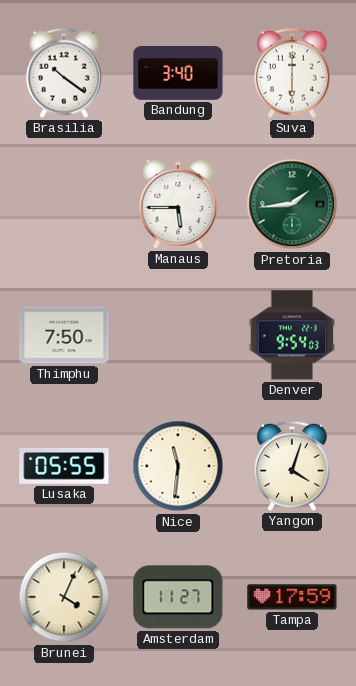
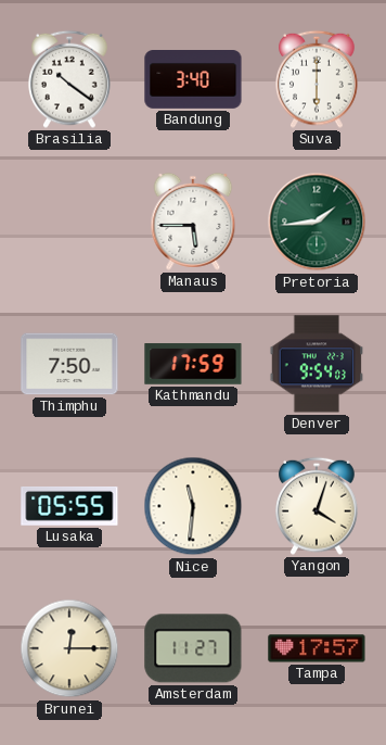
Kathmandu: none -> 17:59
Brunei: 4:04 -> 12:15
Tampa: 17:59 -> 17:57
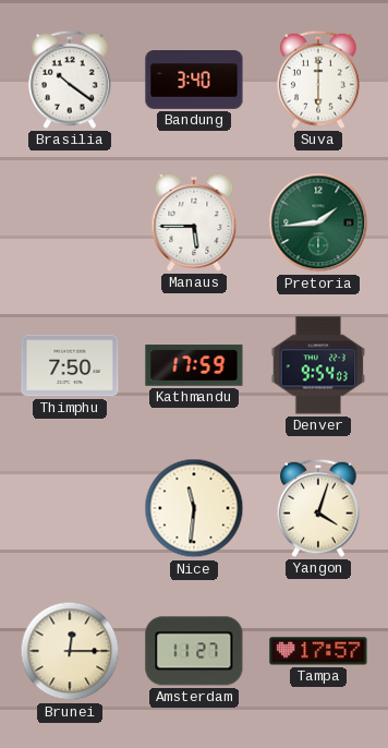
Lusaka: 05:55 -> none
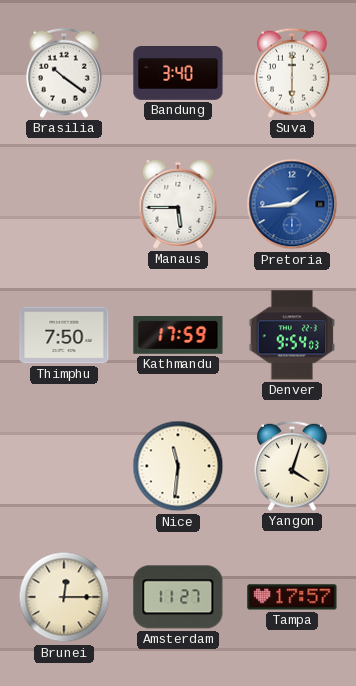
Pretoria dial: green -> blue
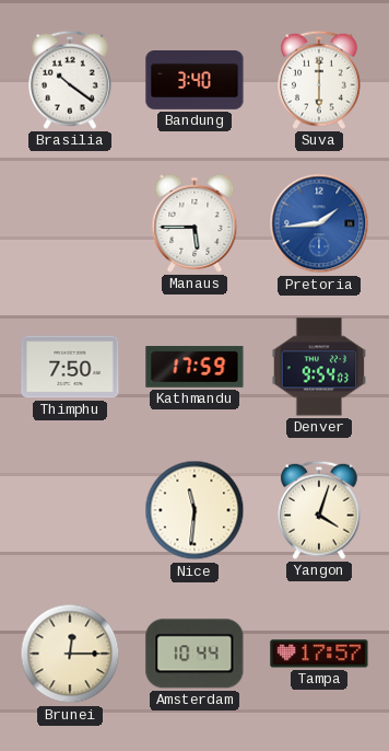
Amsterdam: 11:27 -> 10:44
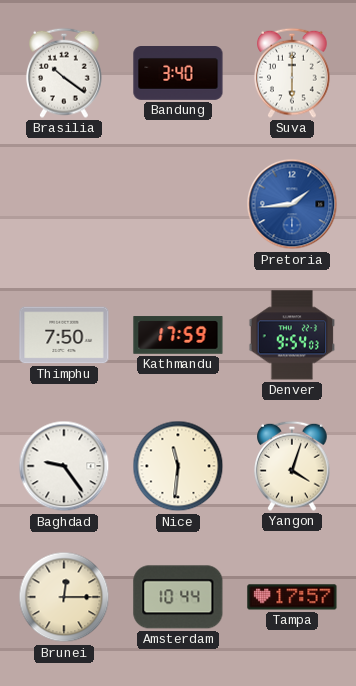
Manaus: 5:45 -> none
Baghdad: none -> 9:24
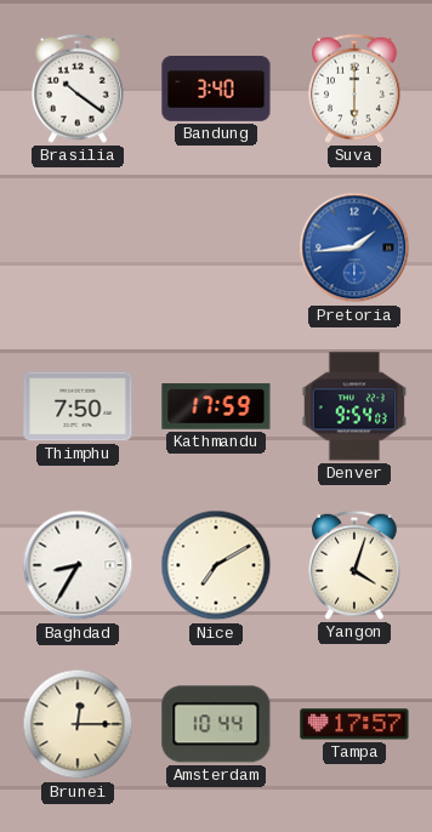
Baghdad: 9:24 -> 8:35
Nice: 11:31 -> 7:10
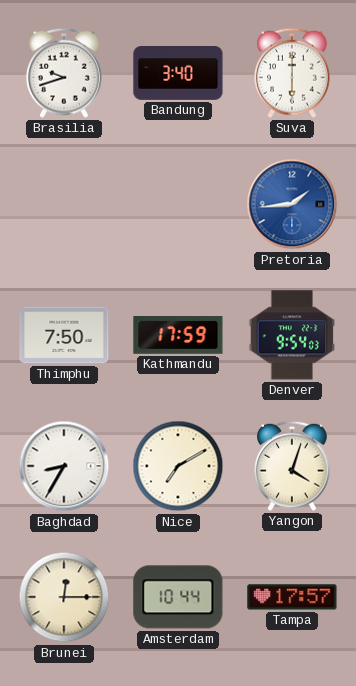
Brasilia: 10:21 -> 9:42
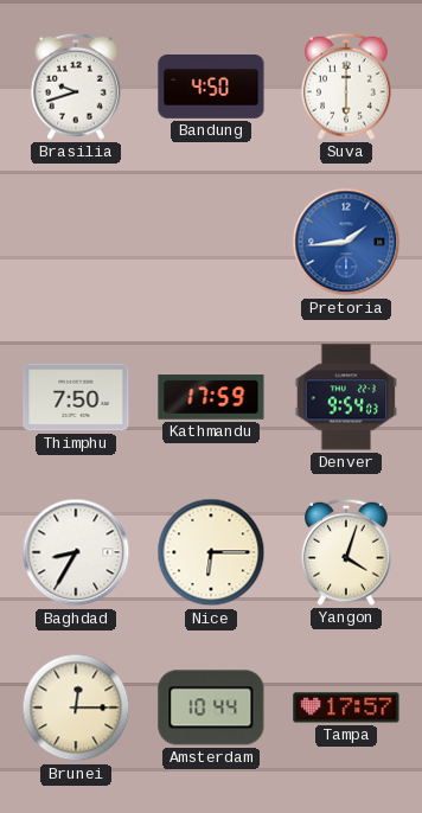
Bandung: 3:40 -> 4:50
Nice: 7:10 -> 6:15
